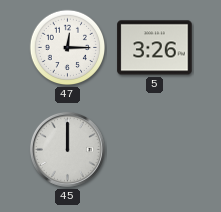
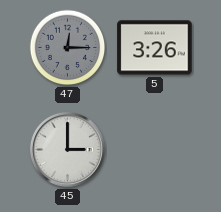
47 dial: white -> grey
45: 12:00 -> 3:00
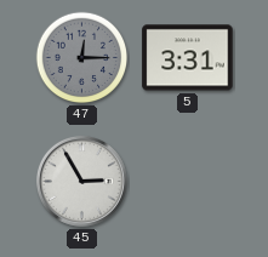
5: 3:26 -> 3:31
45: 3:00 -> 2:55
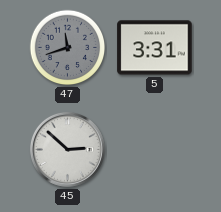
47: 12:15 -> 11:42
45: 2:55 -> 2:52
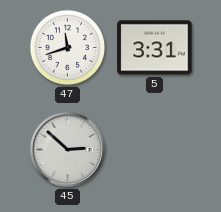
47 dial: grey -> white
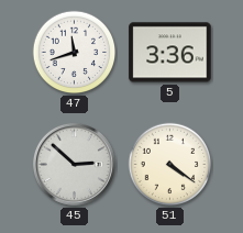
5: 3:31 -> 3:36
51: none -> 4:21
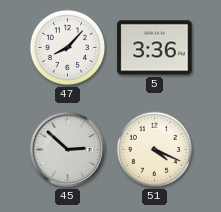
47: 11:42 -> 8:07
51: 4:21 -> 4:19
